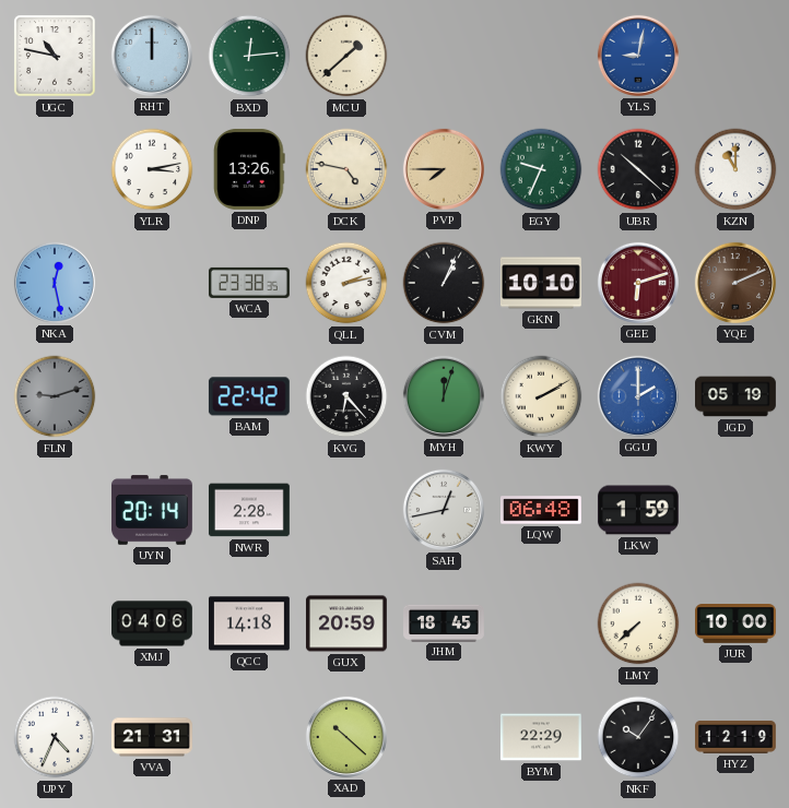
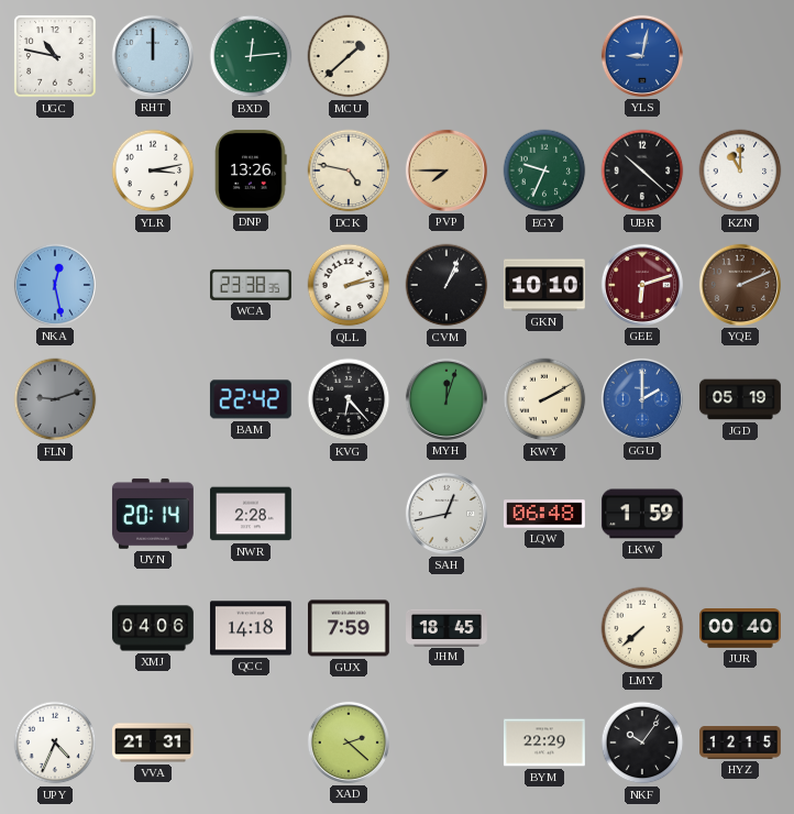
GUX: 20:59 -> 7:59
JUR: 10:00 -> 00:40
XAD: 10:22 -> 2:22
HYZ: 12:19 -> 12:15
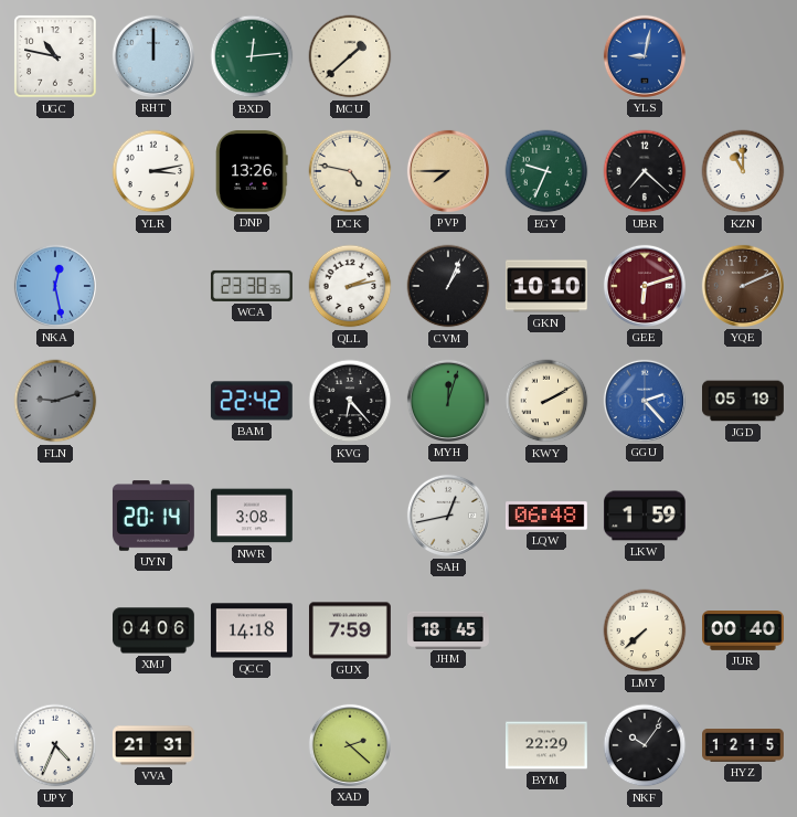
UBR: 10:22 -> 7:22
GGU: 2:00 -> 2:23
NWR: 2:28 -> 3:08
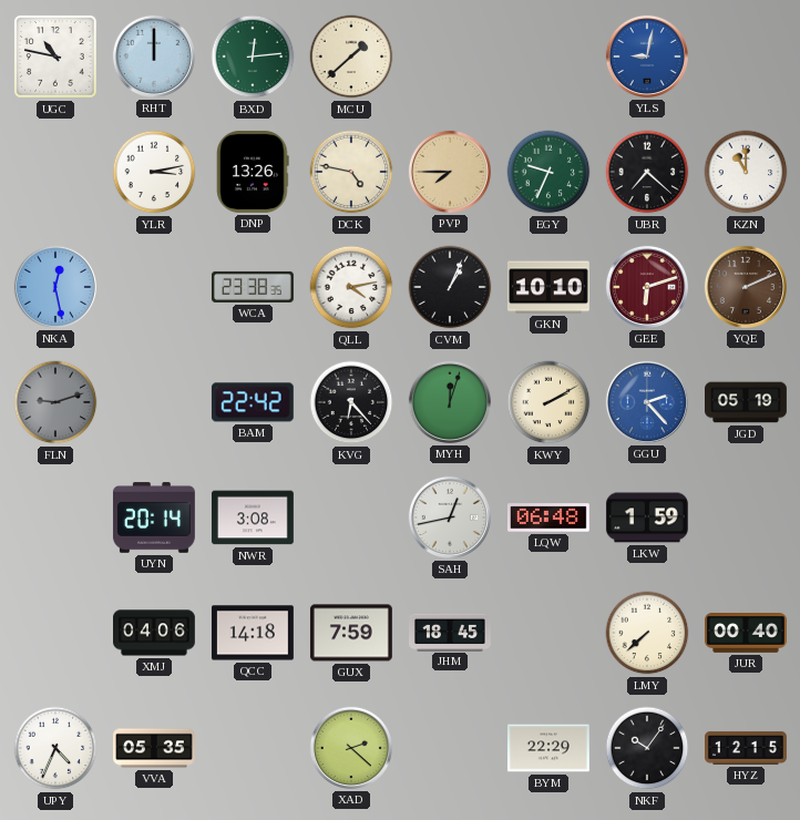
QLL: 2:13 -> 4:13
VVA: 21:31 -> 05:35
